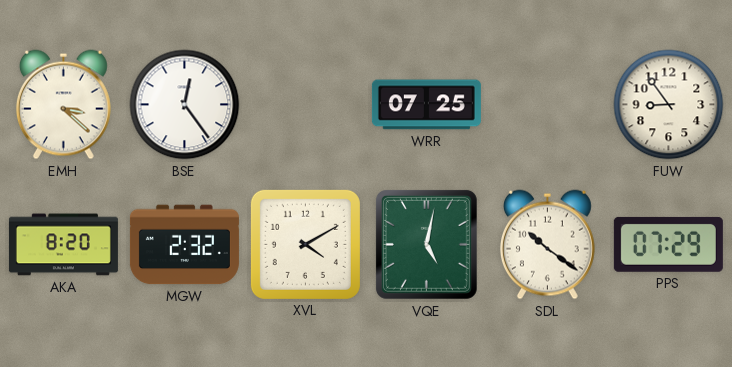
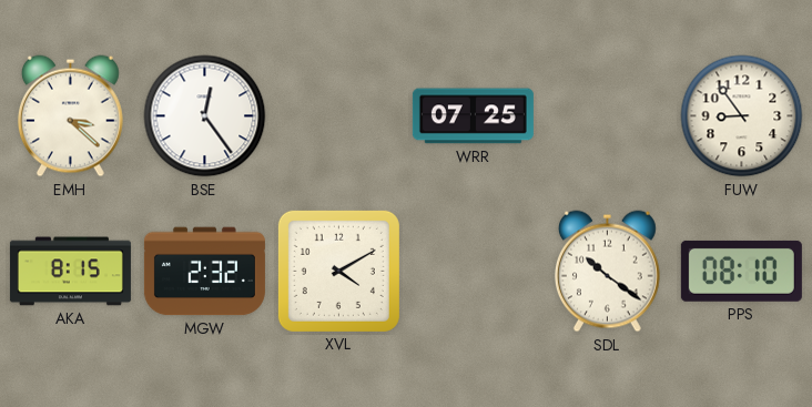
AKA: 8:20 -> 8:15
VQE: 5:02 -> none
PPS: 07:29 -> 08:10
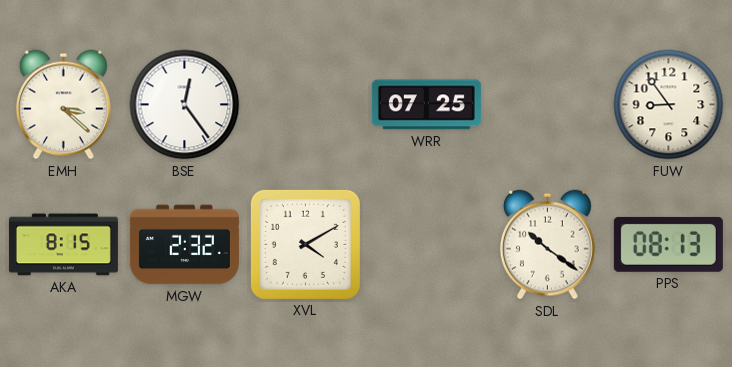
PPS: 08:10 -> 08:13
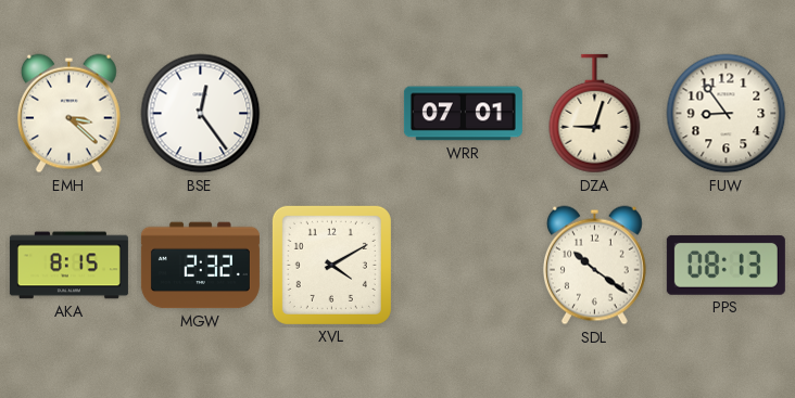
WRR: 07:25 -> 07:01
DZA: none -> 9:03
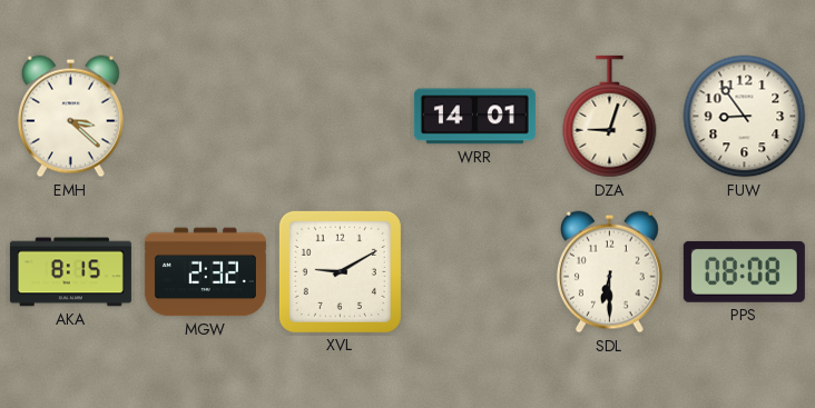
BSE: 12:24 -> none
WRR: 07:01 -> 14:01
XVL: 4:10 -> 9:10
SDL: 10:21 -> 6:30
PPS: 08:13 -> 08:08
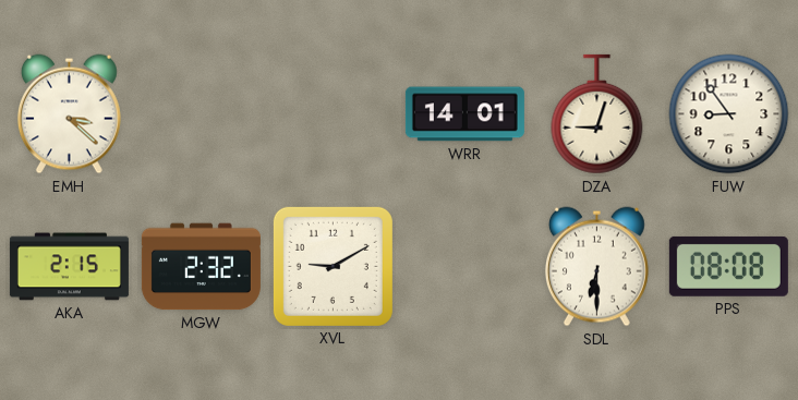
AKA: 8:15 -> 2:15
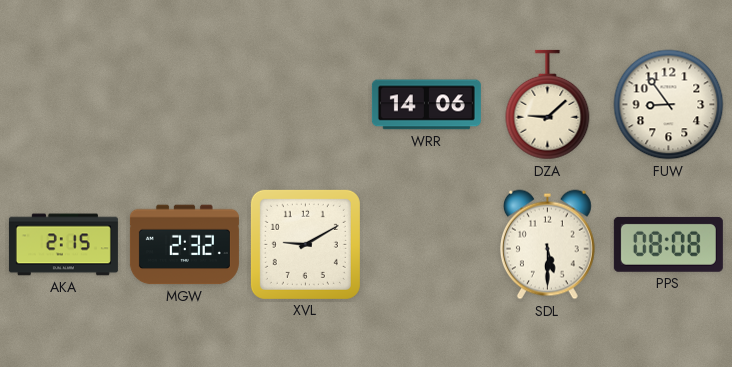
EMH: 3:22 -> none
WRR: 14:01 -> 14:06
DZA: 9:03 -> 9:08
SDL: 6:30 -> 5:30
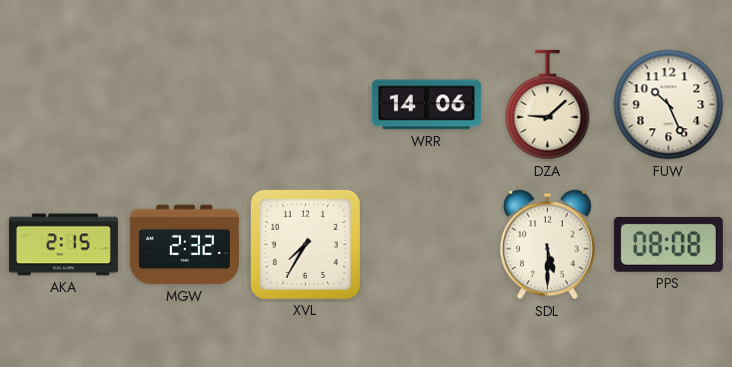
FUW: 8:54 -> 10:26
XVL: 9:10 -> 7:35
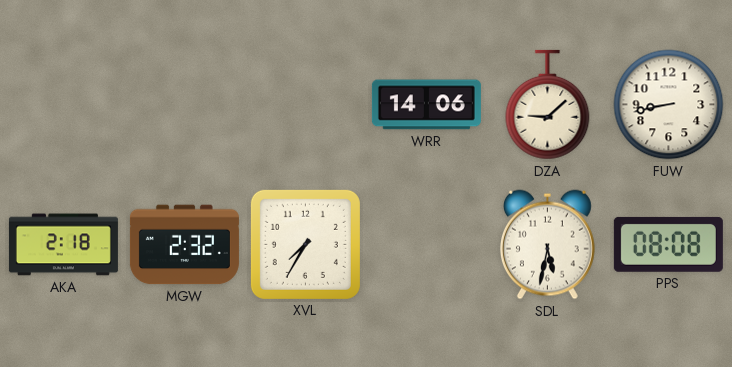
FUW: 10:26 -> 8:43
AKA: 2:15 -> 2:18
SDL: 5:30 -> 5:32
